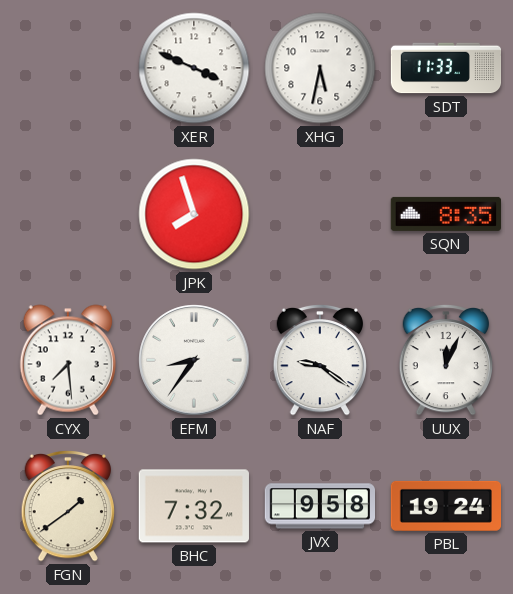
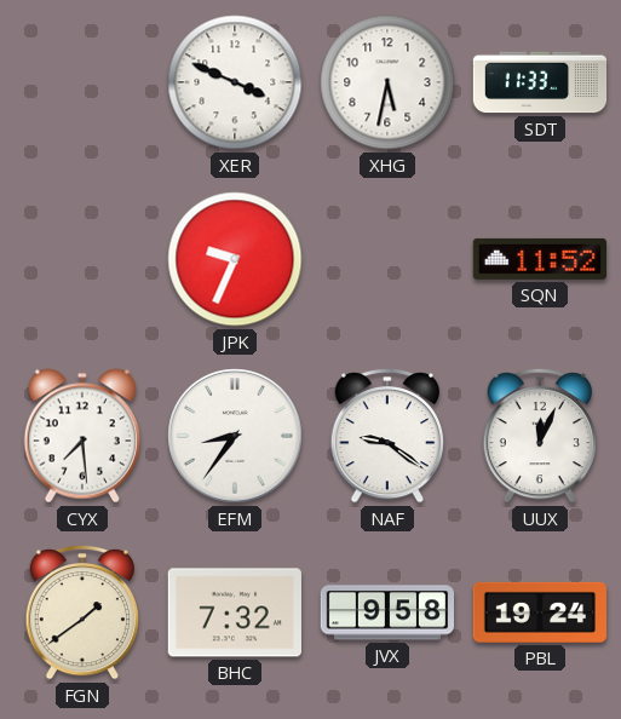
JPK: 7:57 -> 9:34
SQN: 8:35 -> 11:52
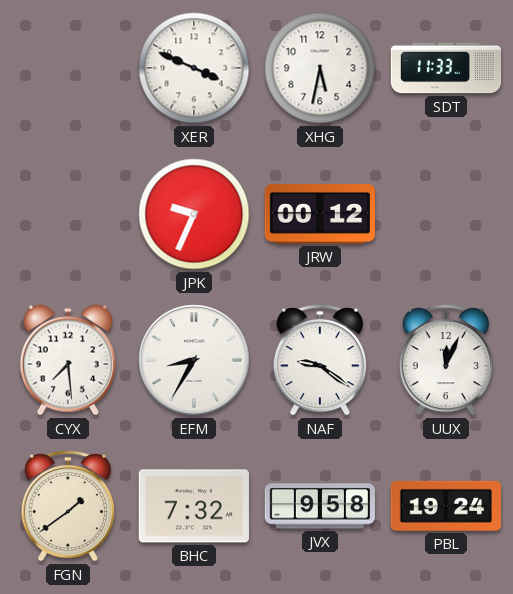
JRW: none -> 00:12
SQN: 11:52 -> none
EFM: 8:36 -> 8:35
